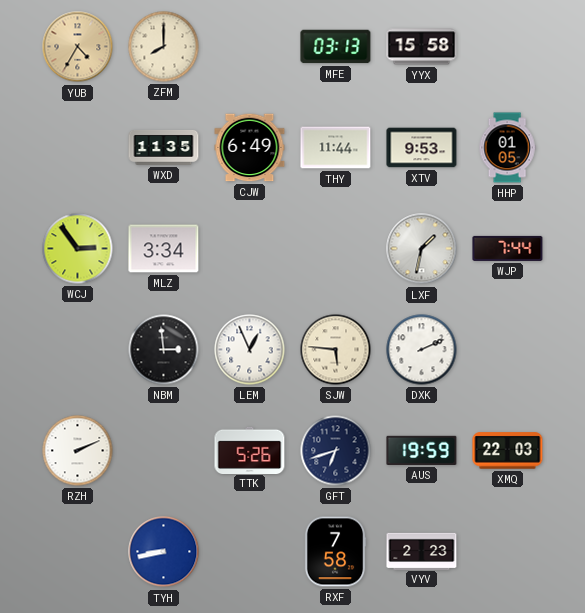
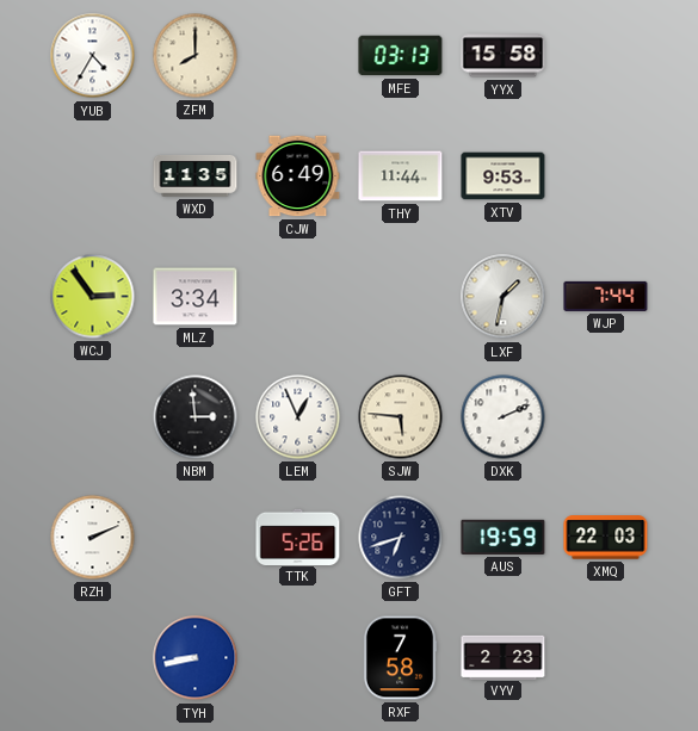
YUB dial: champagne -> white
HHP: 01:05 -> none
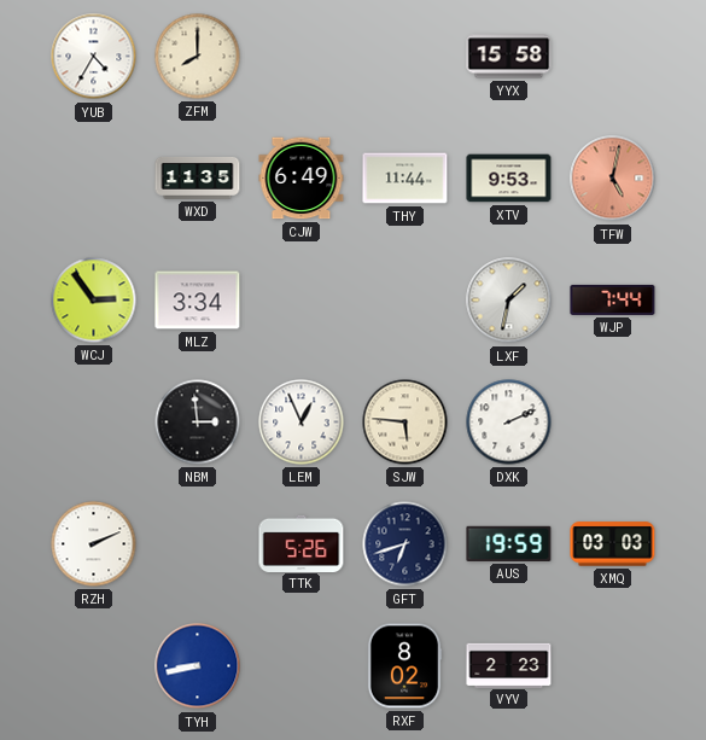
MFE: 03:13 -> none
TFW: none -> 5:02
XMQ: 22:03 -> 03:03
RXF: 7:58 -> 8:02
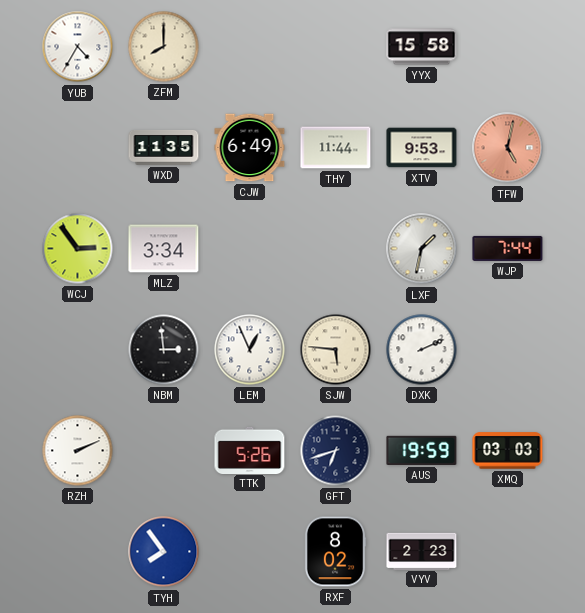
TYH: 8:43 -> 7:54
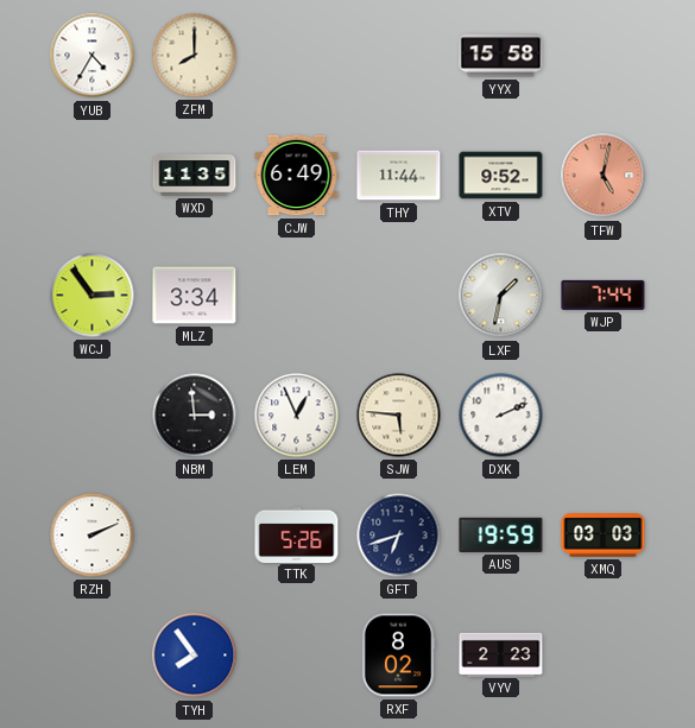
XTV: 9:53 -> 9:52
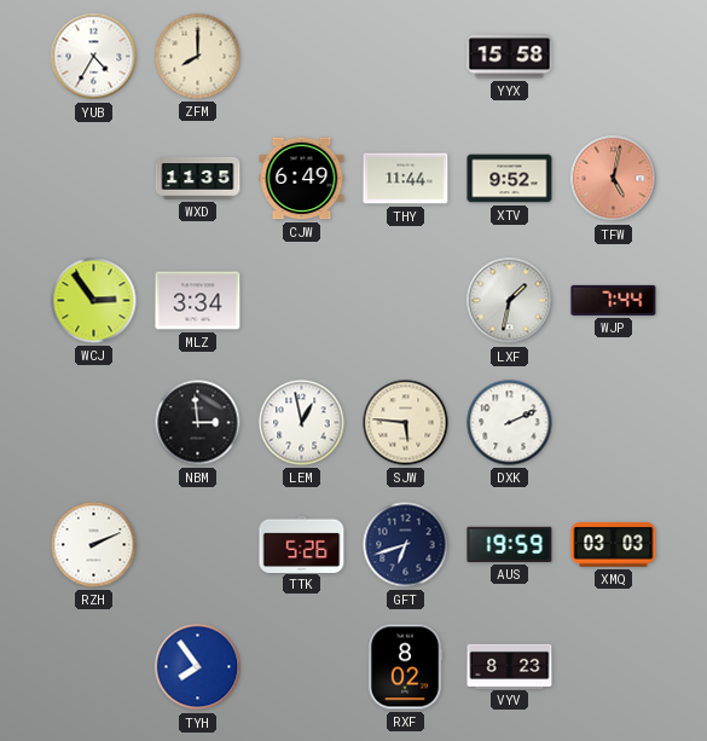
LEM: 12:56 -> 12:58
VYV: 2:23 -> 8:23
